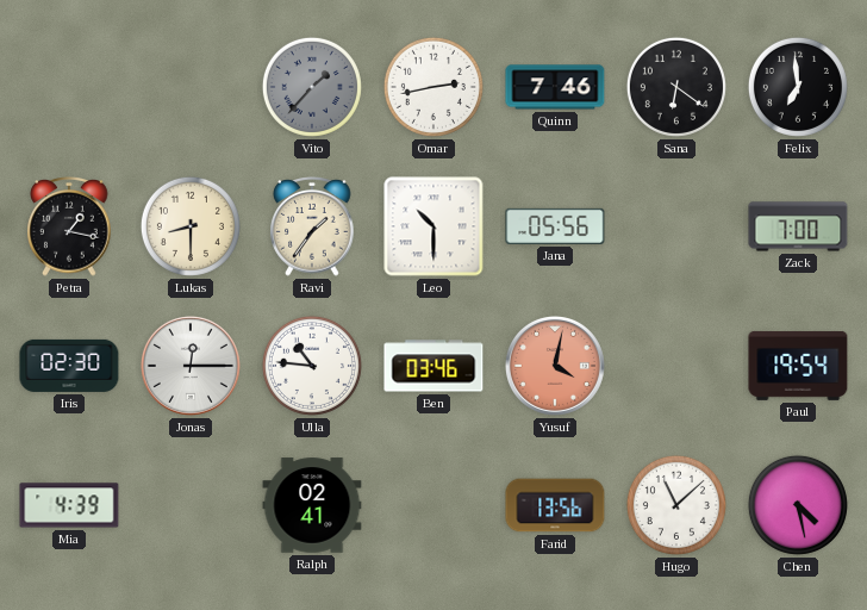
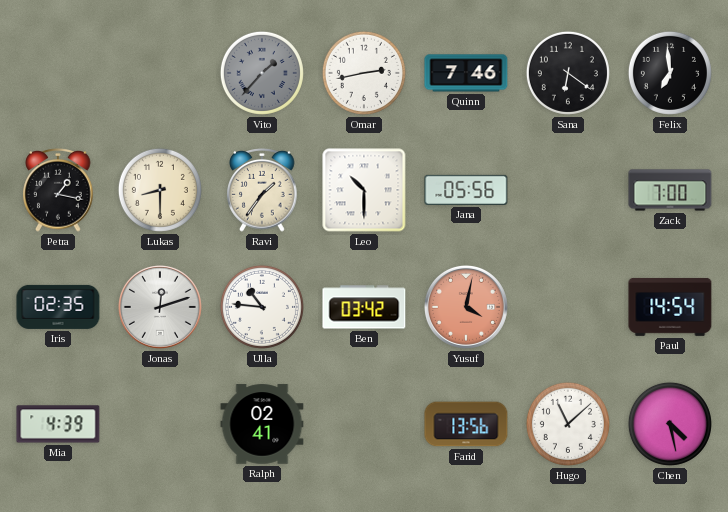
Iris: 02:30 -> 02:35
Jonas: 12:15 -> 12:12
Ben: 03:46 -> 03:42
Paul: 19:54 -> 14:54
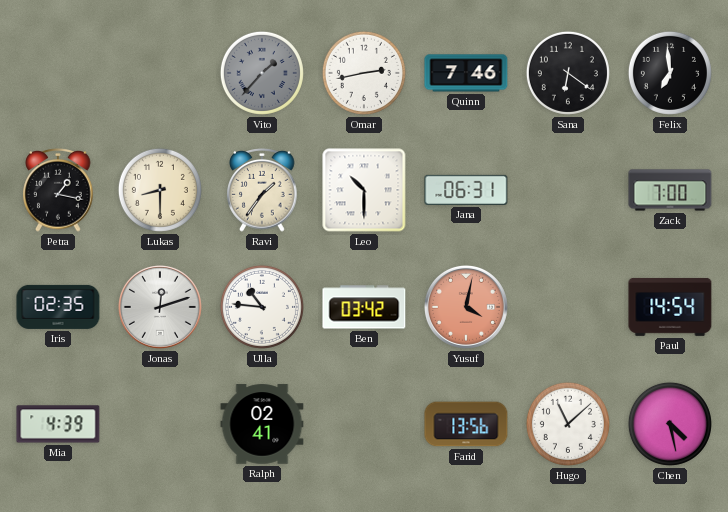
Jana: 05:56 -> 06:31
